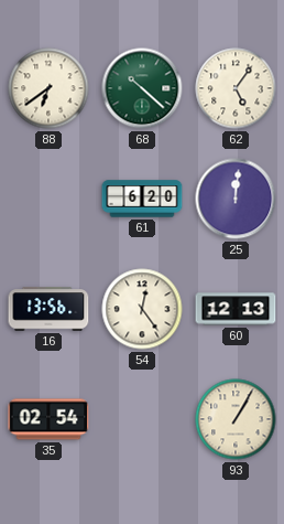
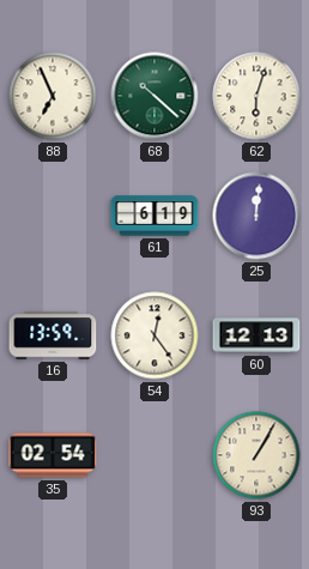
88: 6:39 -> 6:56
62: 5:06 -> 6:03
61: 6:20 -> 6:19
16: 13:56 -> 13:59
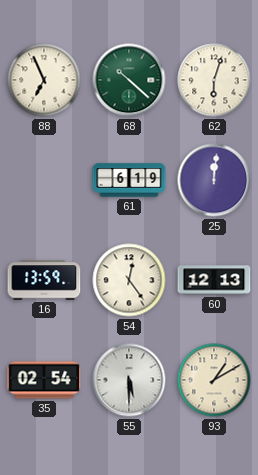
55: none -> 5:30
93: 1:05 -> 1:10
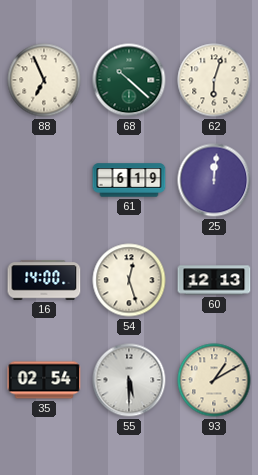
16: 13:59 -> 14:00
54: 12:24 -> 12:27
